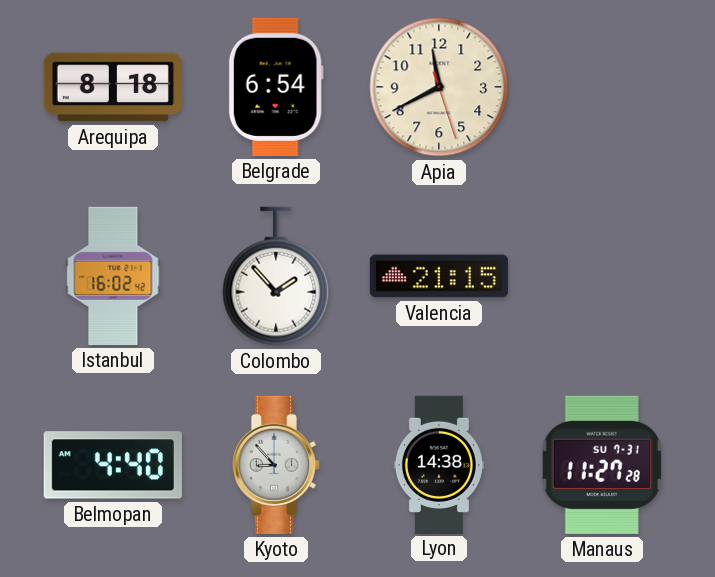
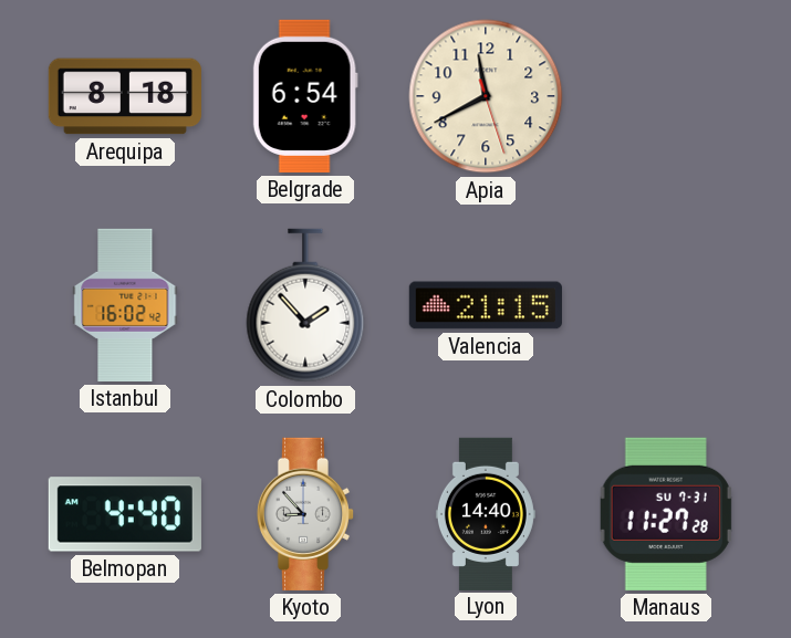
Lyon: 14:38 -> 14:40
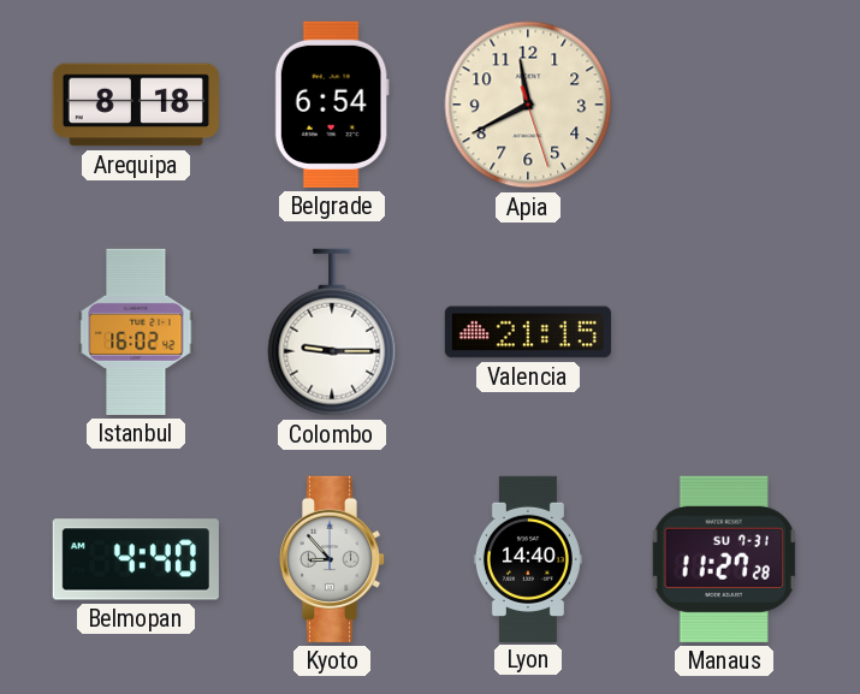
Colombo: 1:53 -> 9:15
